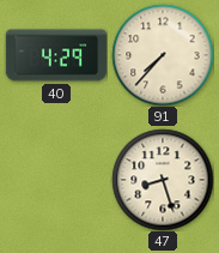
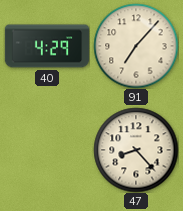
91: 7:37 -> 7:07
47: 8:27 -> 8:23
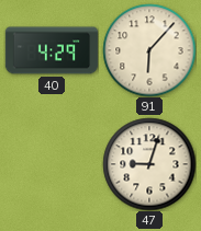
91: 7:07 -> 6:07
47: 8:23 -> 9:03
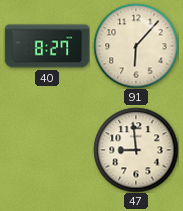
40: 4:29 -> 8:27
47: 9:03 -> 8:59
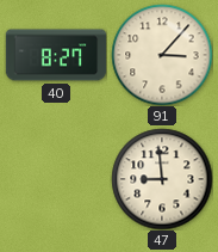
91: 6:07 -> 3:07
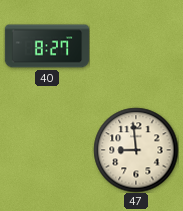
91: 3:07 -> none
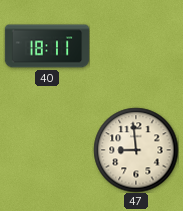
40: 8:27 -> 18:11
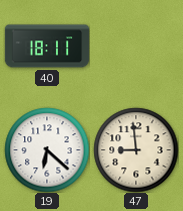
19: none -> 6:22
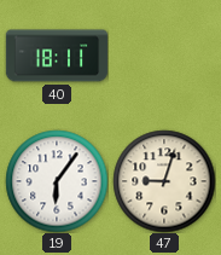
19: 6:22 -> 6:06
47: 8:59 -> 9:03
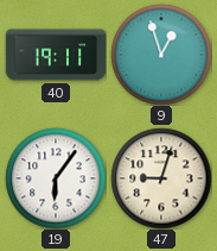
40: 18:11 -> 19:11
9: none -> 12:57
